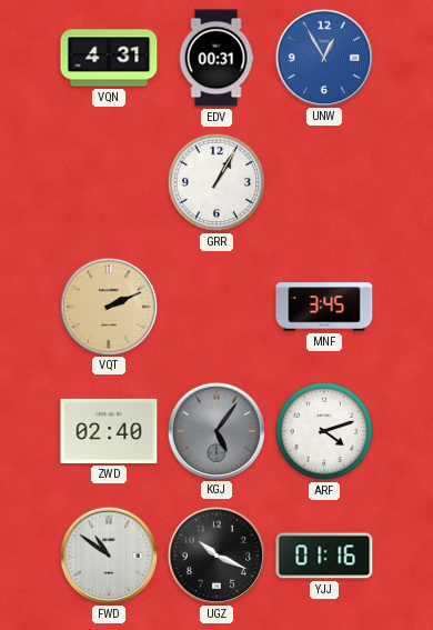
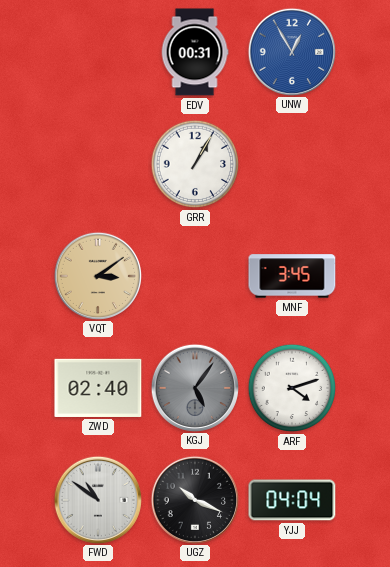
VQN: 4:31 -> none
VQT: 2:11 -> 3:09
YJJ: 01:16 -> 04:04
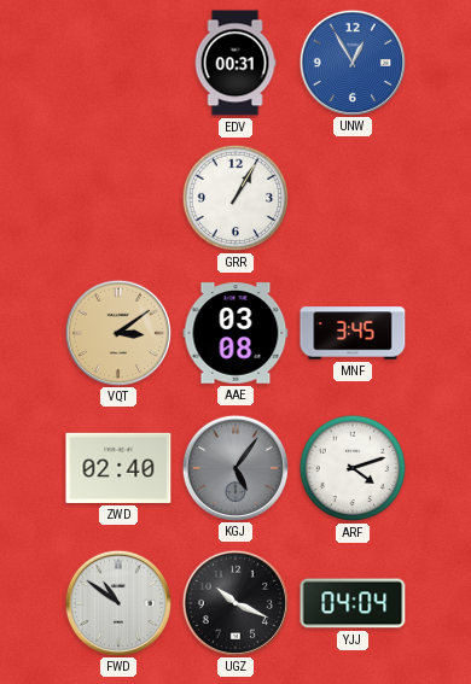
AAE: none -> 03:08
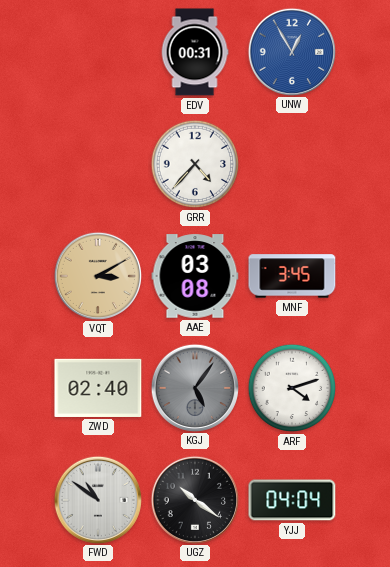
GRR: 1:05 -> 4:37
VQT: 3:09 -> 3:10
UGZ: 10:19 -> 10:21
